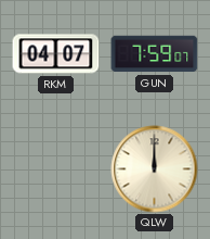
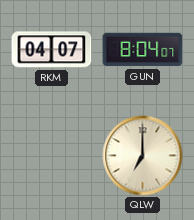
GUN: 7:59 -> 8:04
QLW: 12:00 -> 7:00
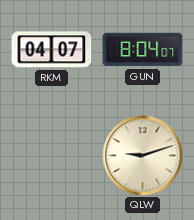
QLW: 7:00 -> 9:12
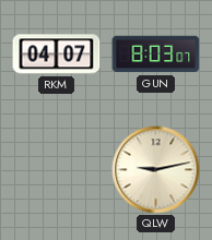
GUN: 8:04 -> 8:03
QLW: 9:12 -> 9:13
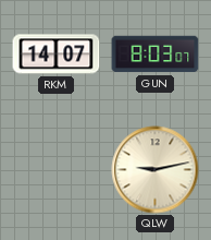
RKM: 04:07 -> 14:07
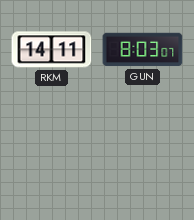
RKM: 14:07 -> 14:11
QLW: 9:13 -> none
